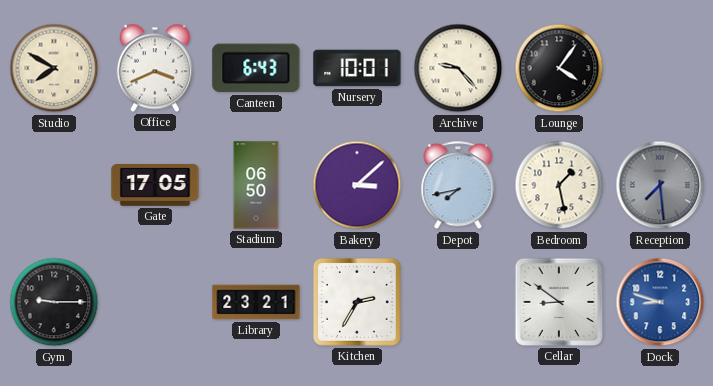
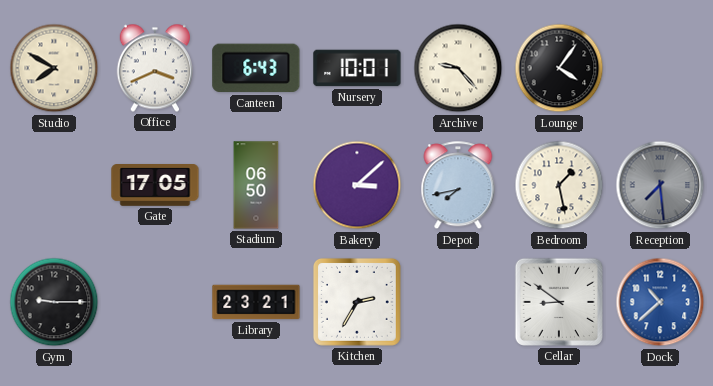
Dock: 8:48 -> 10:38
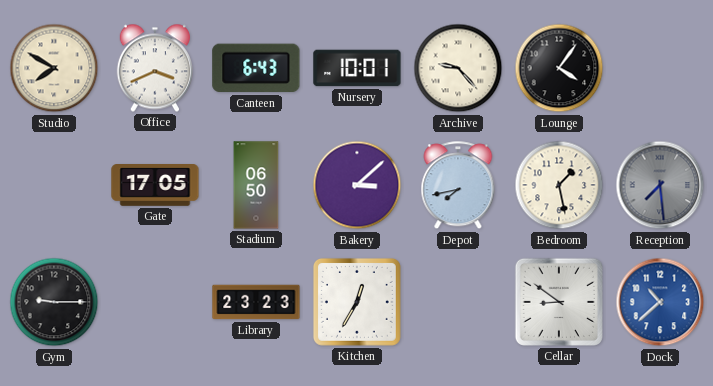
Library: 23:21 -> 23:23
Kitchen: 2:35 -> 12:35
